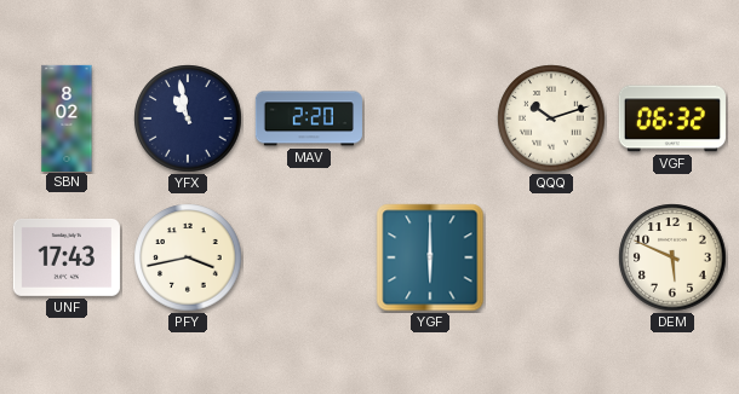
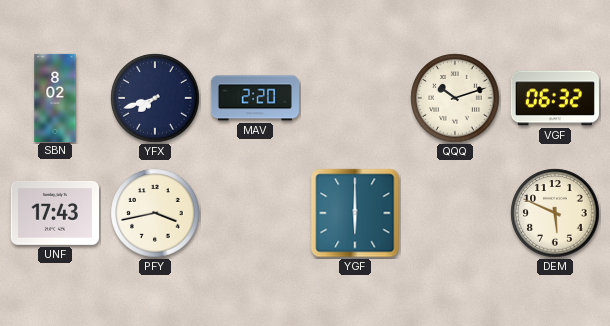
YFX: 10:58 -> 7:42
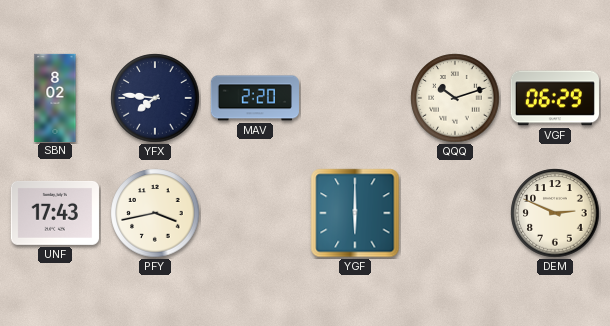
YFX: 7:42 -> 7:46
VGF: 06:32 -> 06:29
DEM: 5:49 -> 2:49
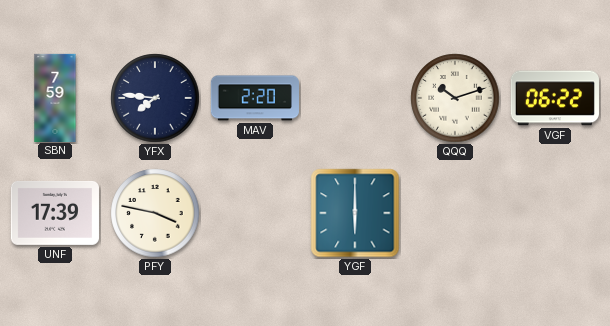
SBN: 8:02 -> 7:59
VGF: 06:29 -> 06:22
UNF: 17:43 -> 17:39
PFY: 3:43 -> 3:47
DEM: 2:49 -> none
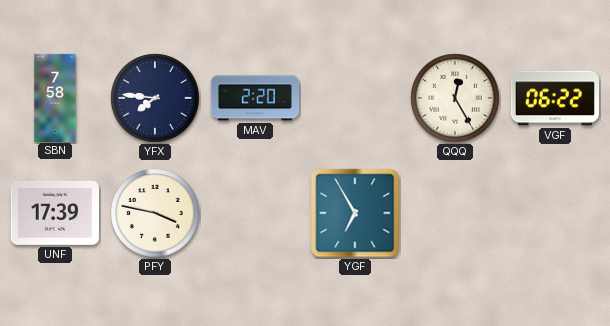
SBN: 7:59 -> 7:58
QQQ: 10:12 -> 12:25
YGF: 6:00 -> 6:55
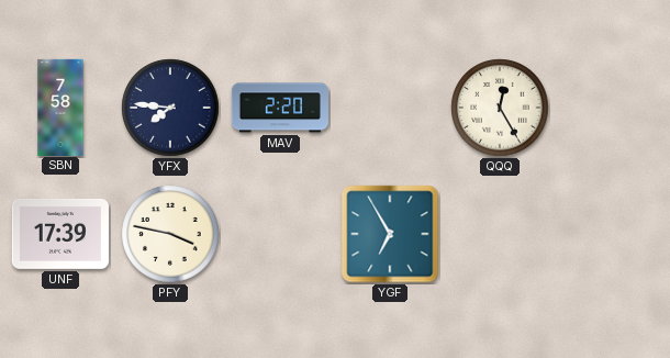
VGF: 06:22 -> none
